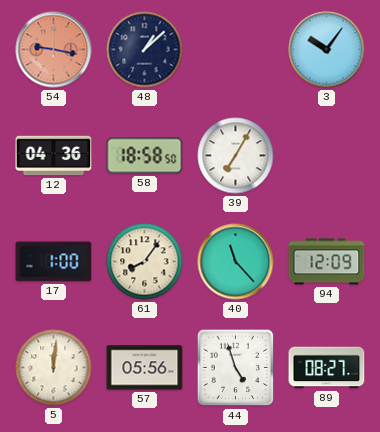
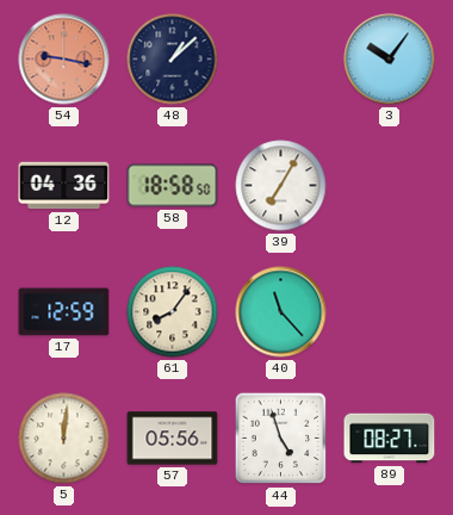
17: 1:00 -> 12:59
94: 12:09 -> none
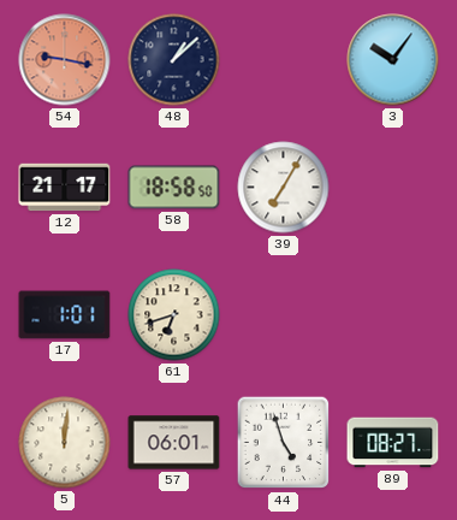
12: 04:36 -> 21:17
17: 12:59 -> 1:01
61: 8:06 -> 6:42
40: 11:23 -> none
57: 05:56 -> 06:01
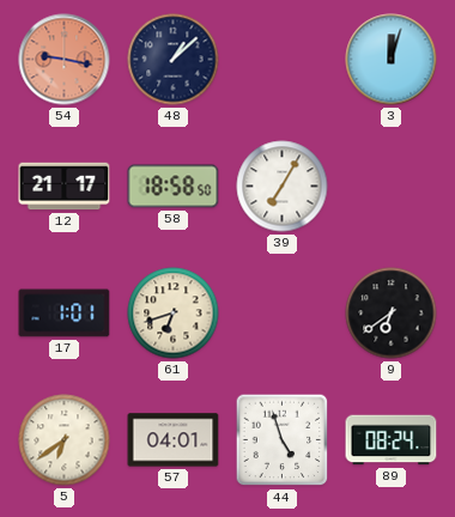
3: 10:06 -> 12:03
9: none -> 6:39
5: 12:01 -> 6:39
57: 06:01 -> 04:01
89: 08:27 -> 08:24
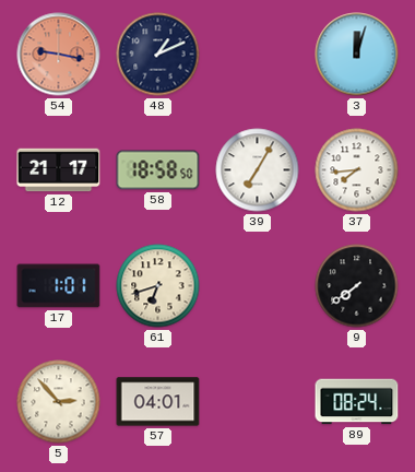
48: 1:08 -> 1:11
37: none -> 7:44
9: 6:39 -> 7:39
5: 6:39 -> 2:53
44: 4:57 -> none
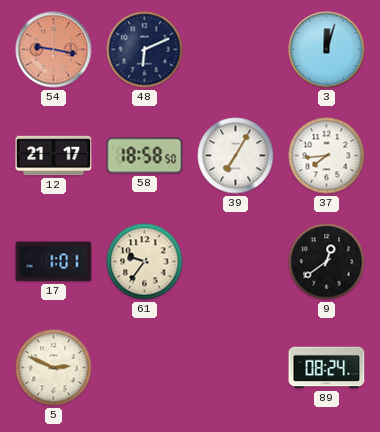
48: 1:11 -> 6:11
61: 6:42 -> 9:36
9: 7:39 -> 12:39
5: 2:53 -> 2:49
57: 04:01 -> none
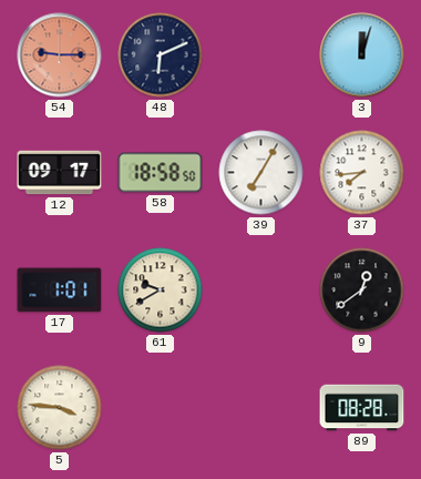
54: 9:17 -> 9:15
12: 21:17 -> 09:17
61: 9:36 -> 9:40
5: 2:49 -> 3:46
89: 08:24 -> 08:28
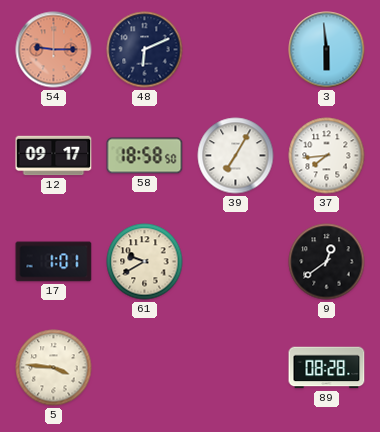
3: 12:03 -> 5:59
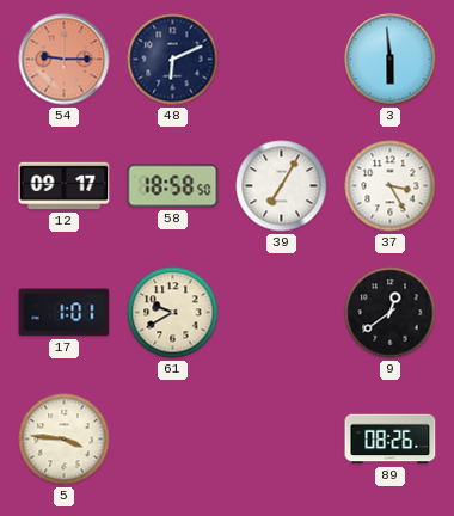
37: 7:44 -> 3:25
89: 08:28 -> 08:26
